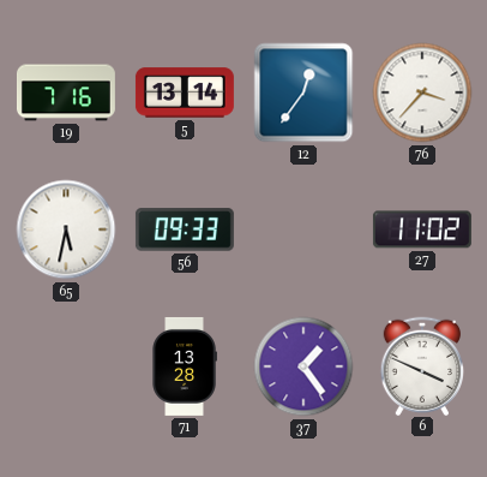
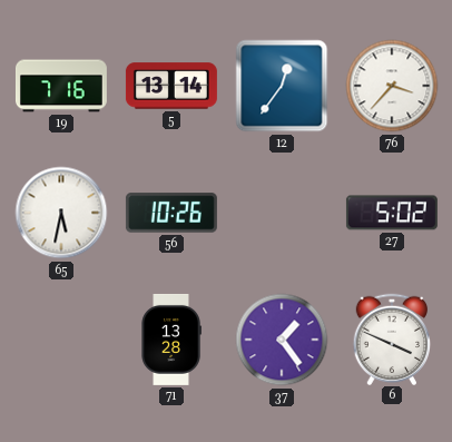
56: 09:33 -> 10:26
27: 11:02 -> 5:02
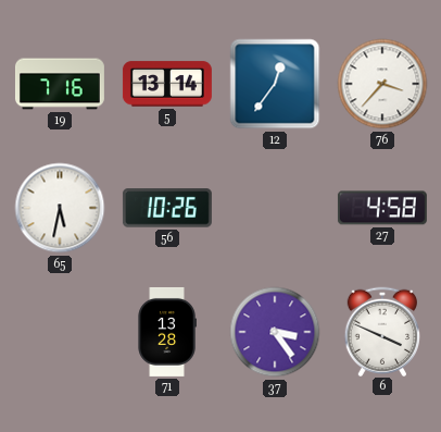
27: 5:02 -> 4:58
37: 1:24 -> 3:24
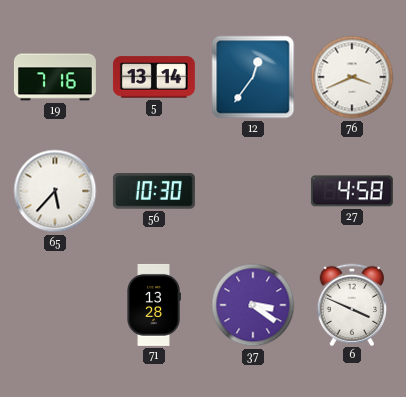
76: 3:37 -> 3:41
65: 5:32 -> 5:37
56: 10:26 -> 10:30
37: 3:24 -> 3:21
